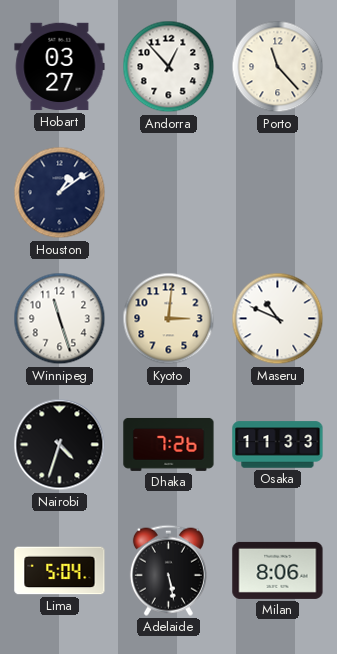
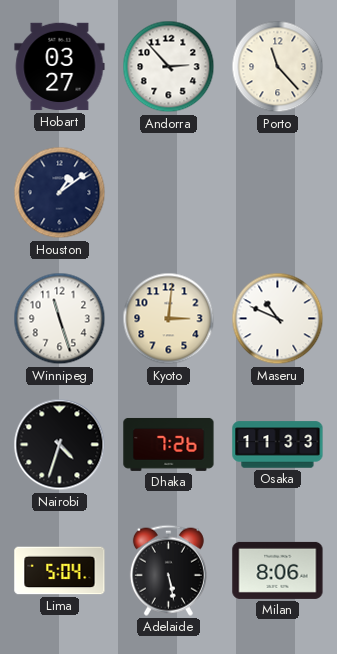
Andorra: 12:53 -> 2:53
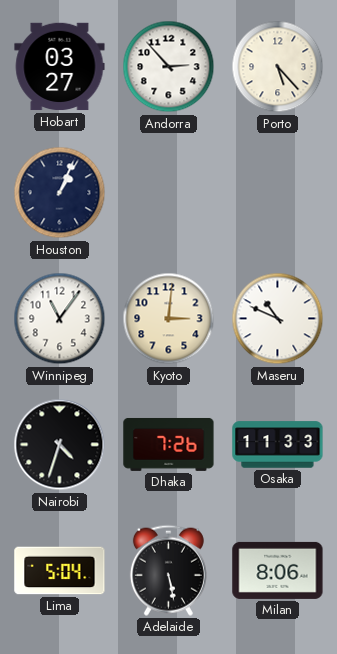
Porto: 11:23 -> 5:23
Houston: 1:09 -> 1:04
Winnipeg: 11:27 -> 11:06
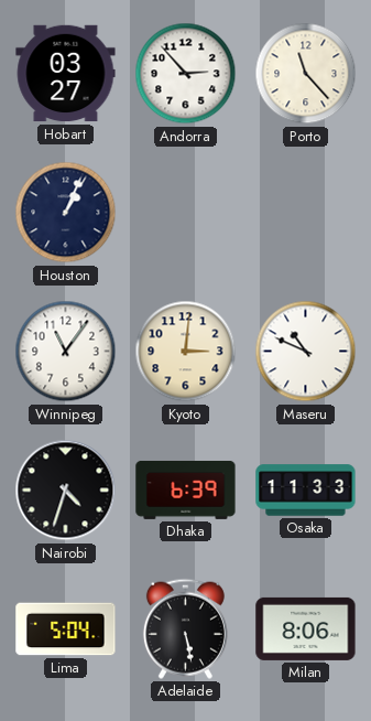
Porto: 5:23 -> 11:23
Dhaka: 7:26 -> 6:39
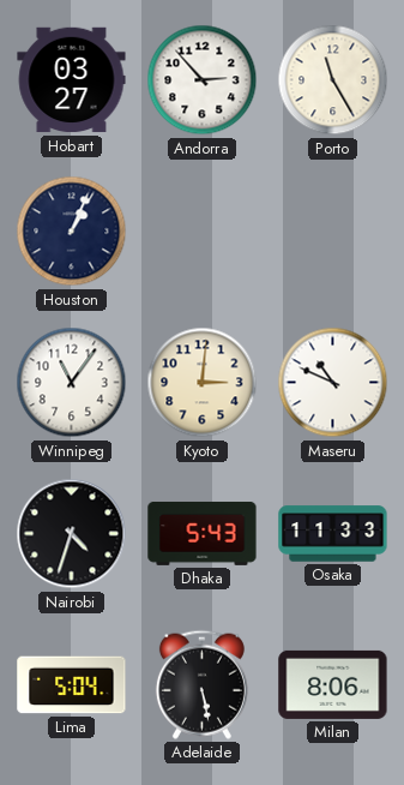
Porto: 11:23 -> 11:25
Dhaka: 6:39 -> 5:43
